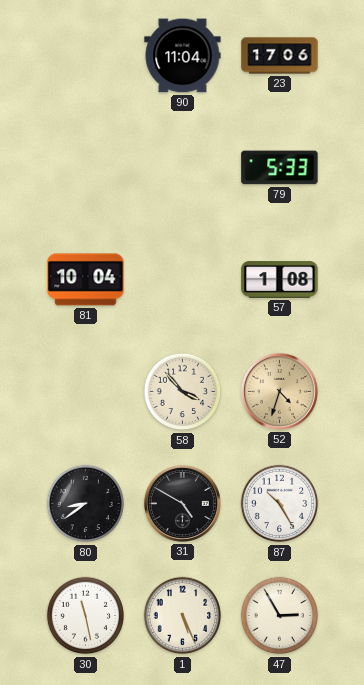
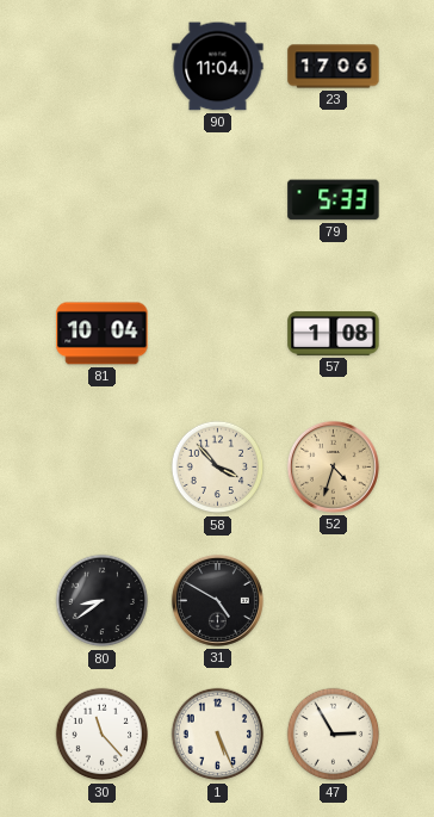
87: 10:25 -> none
30: 11:28 -> 11:23
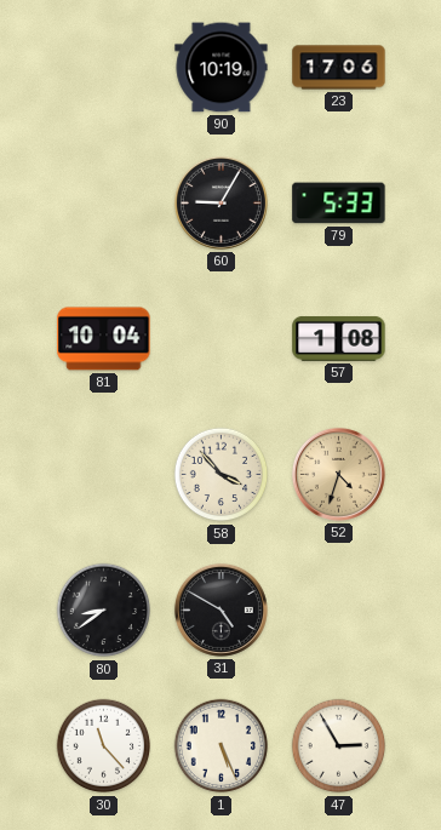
90: 11:04 -> 10:19
60: none -> 9:05
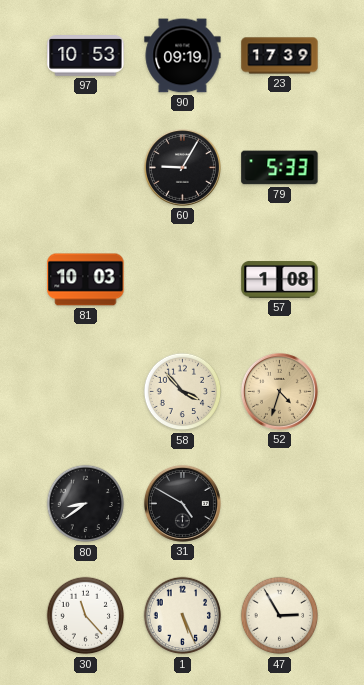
97: none -> 10:53
90: 10:19 -> 09:19
23: 17:06 -> 17:39
81: 10:04 -> 10:03
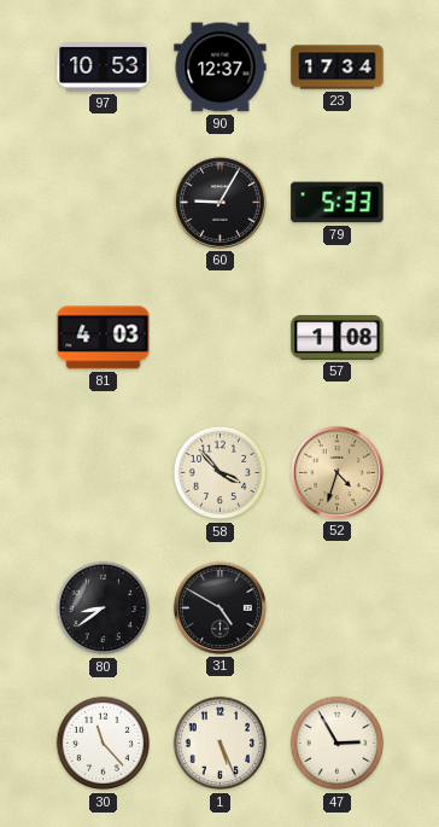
90: 09:19 -> 12:37
23: 17:39 -> 17:34
81: 10:03 -> 4:03
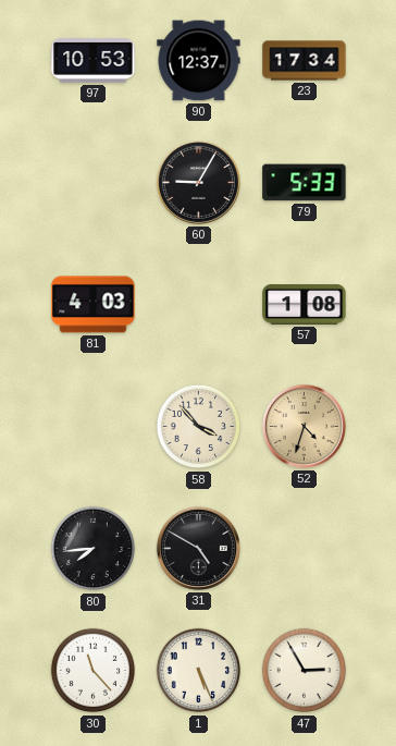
80: 8:39 -> 7:44
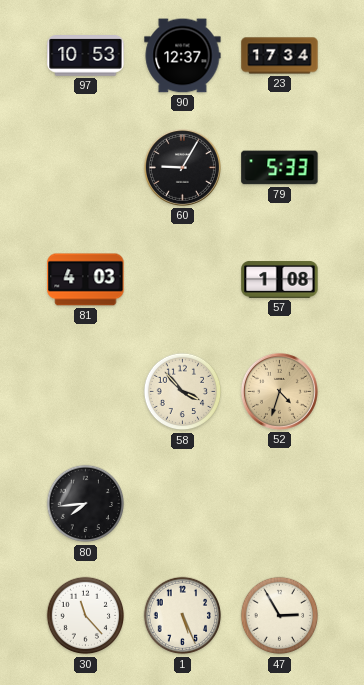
31: 4:50 -> none
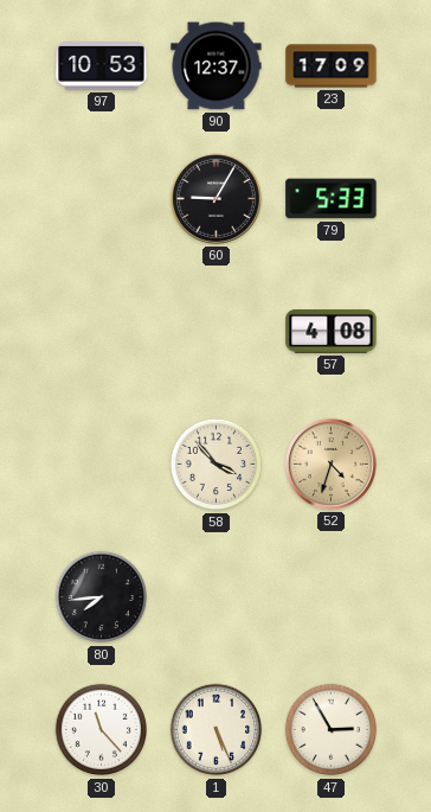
23: 17:34 -> 17:09
81: 4:03 -> none
57: 1:08 -> 4:08
